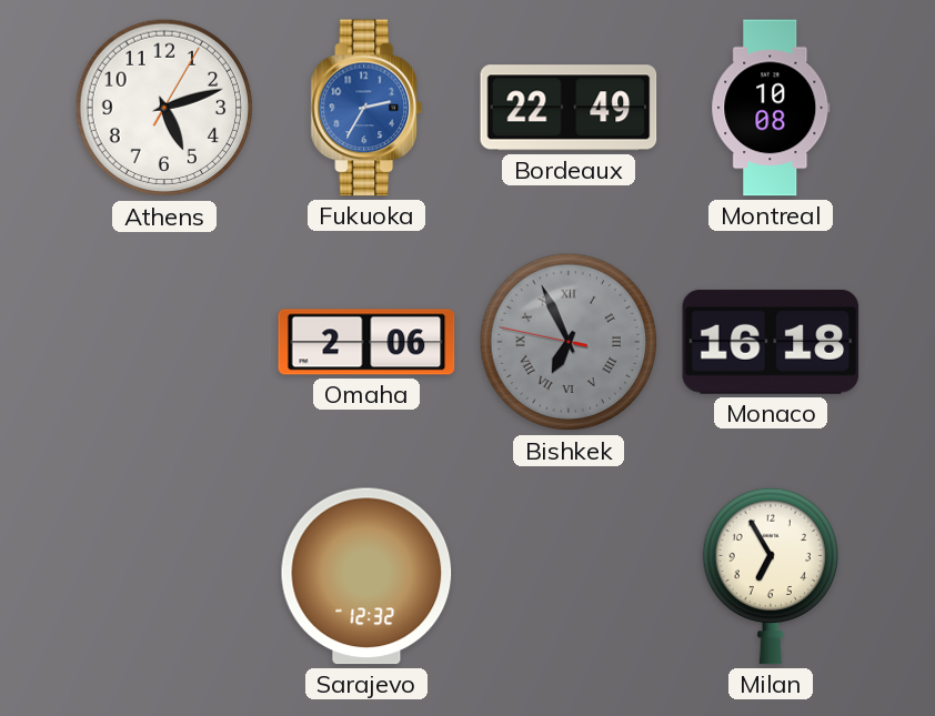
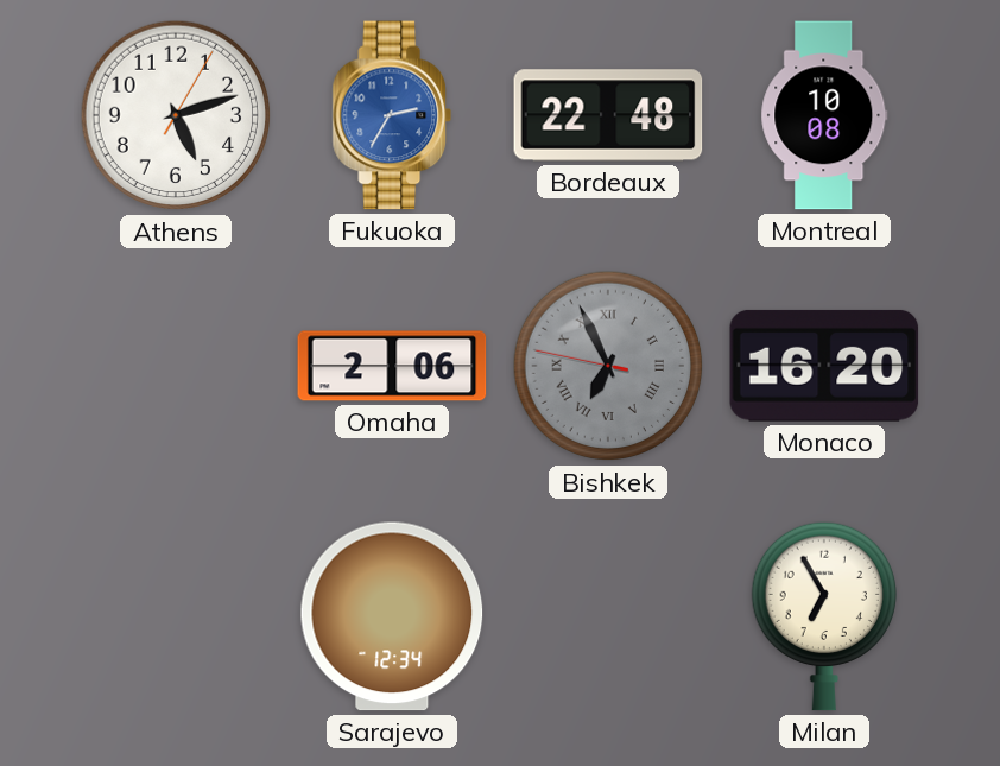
Bordeaux: 22:49 -> 22:48
Monaco: 16:18 -> 16:20
Sarajevo: 12:32 -> 12:34
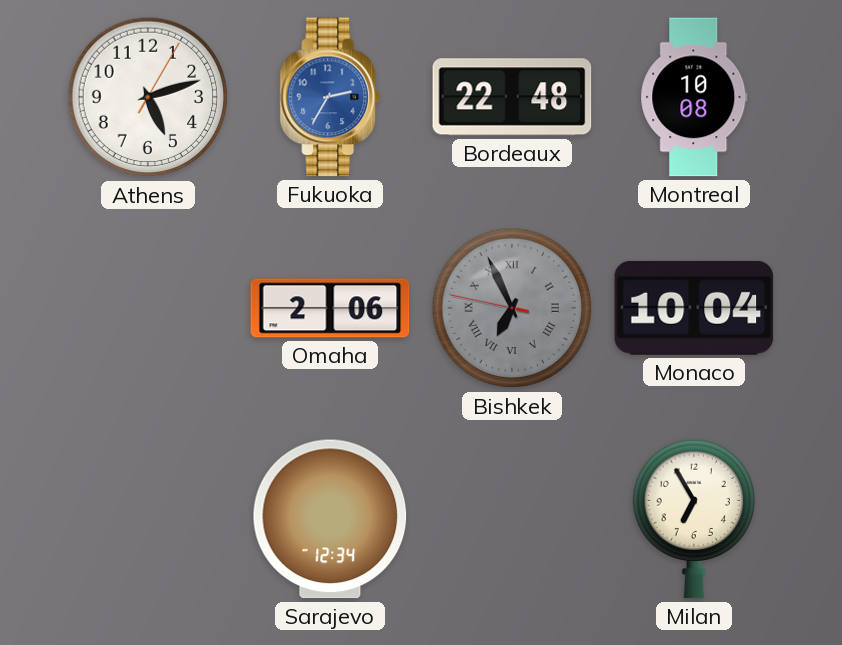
Monaco: 16:20 -> 10:04
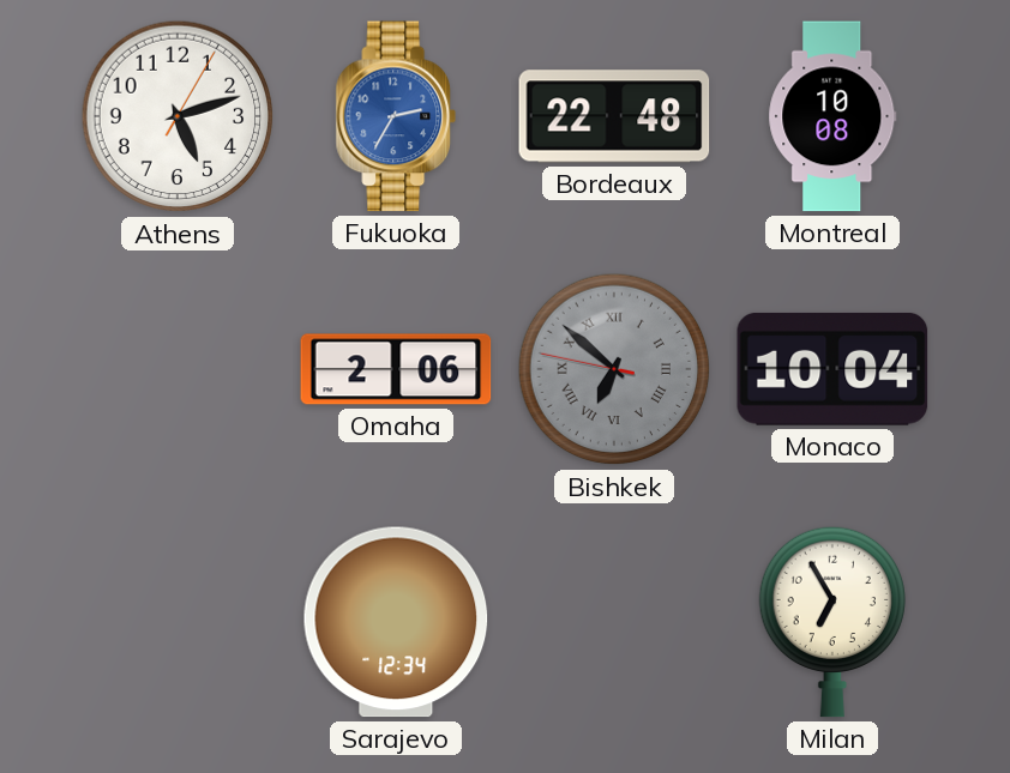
Bishkek: 6:55 -> 6:51
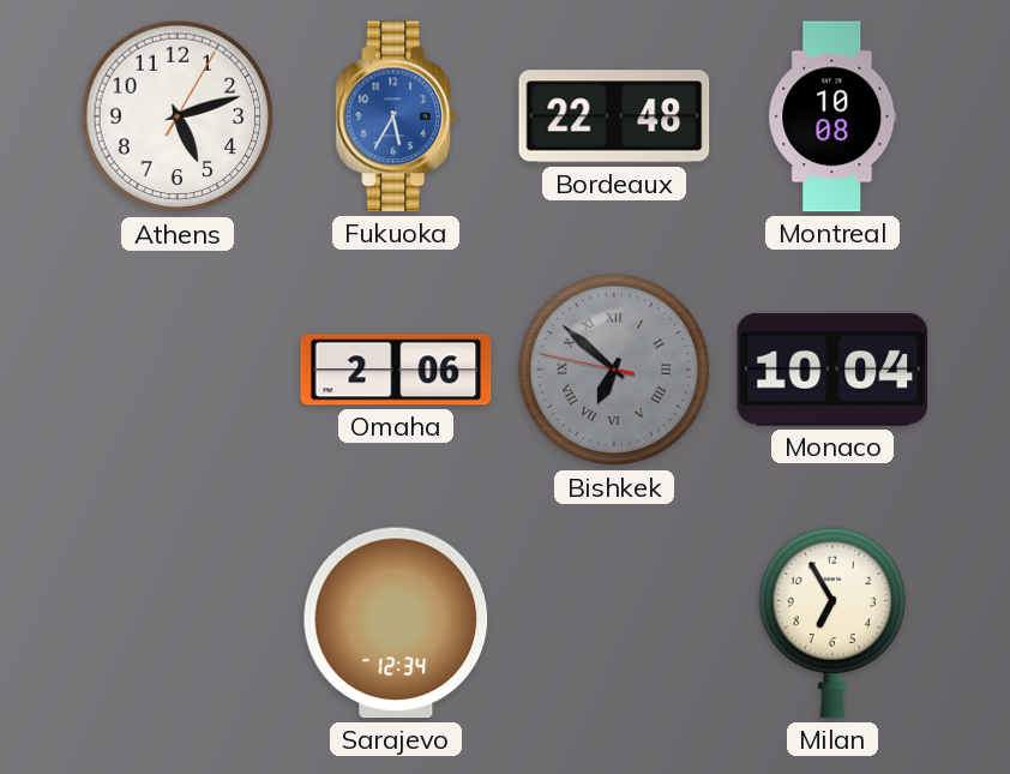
Fukuoka: 2:35 -> 5:35
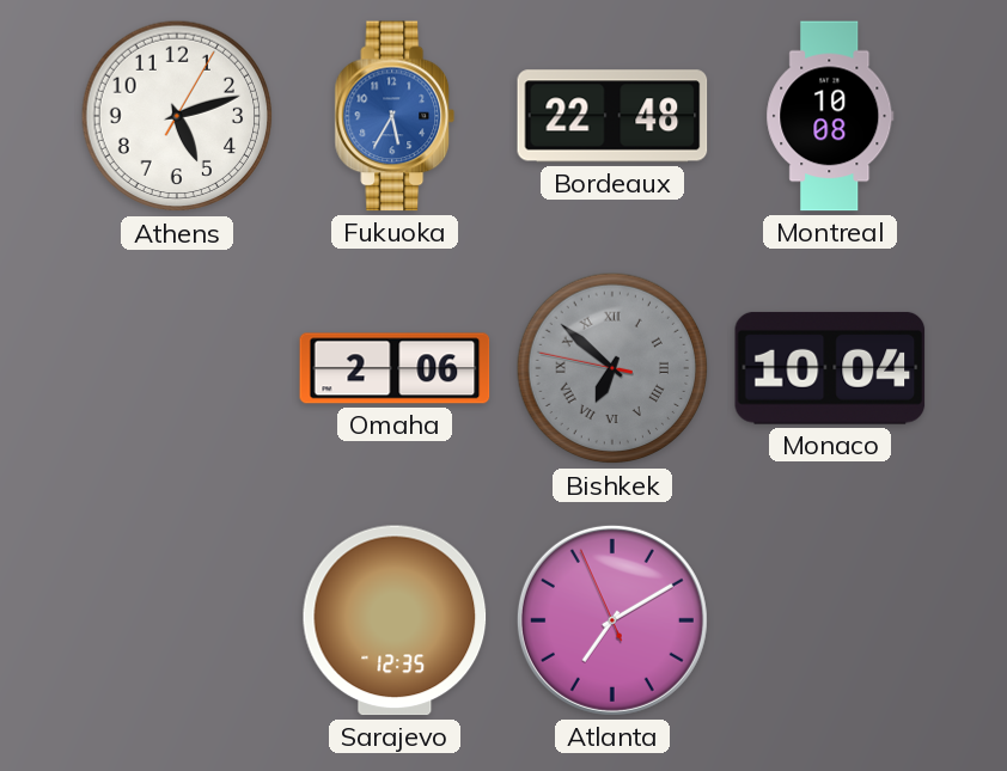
Sarajevo: 12:34 -> 12:35
Atlanta: none -> 7:09
Milan: 6:55 -> none
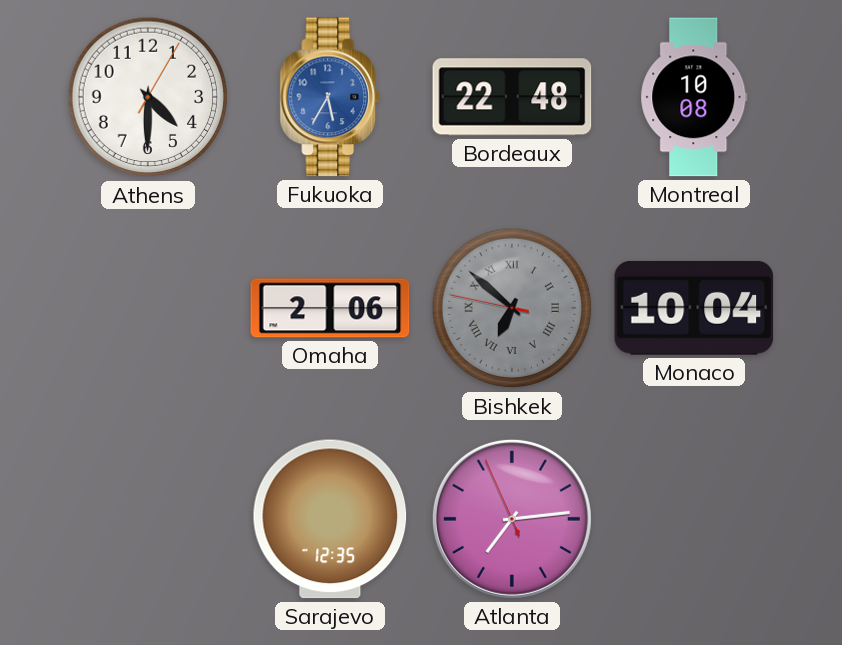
Athens: 5:12 -> 4:30
Atlanta: 7:09 -> 7:13
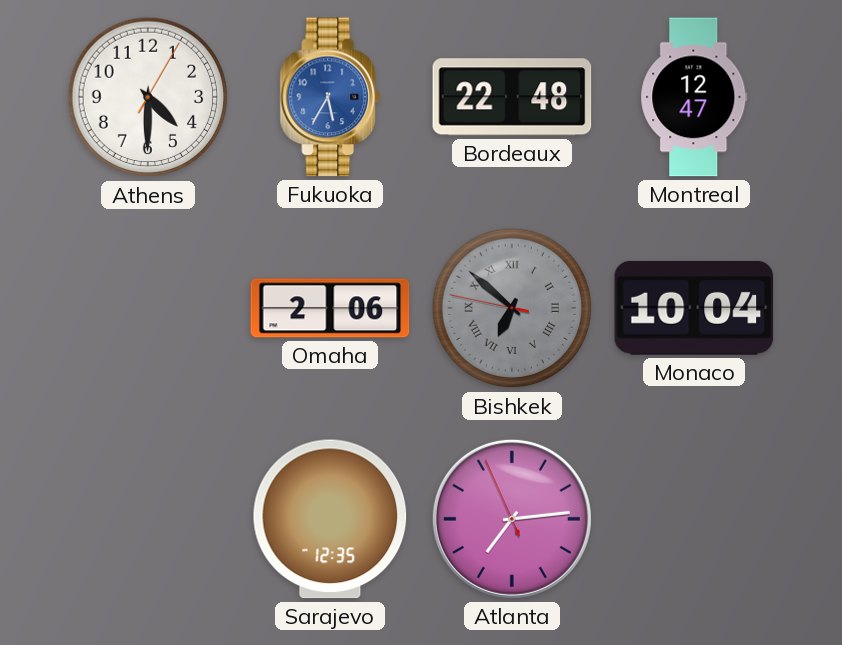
Montreal: 10:08 -> 12:47
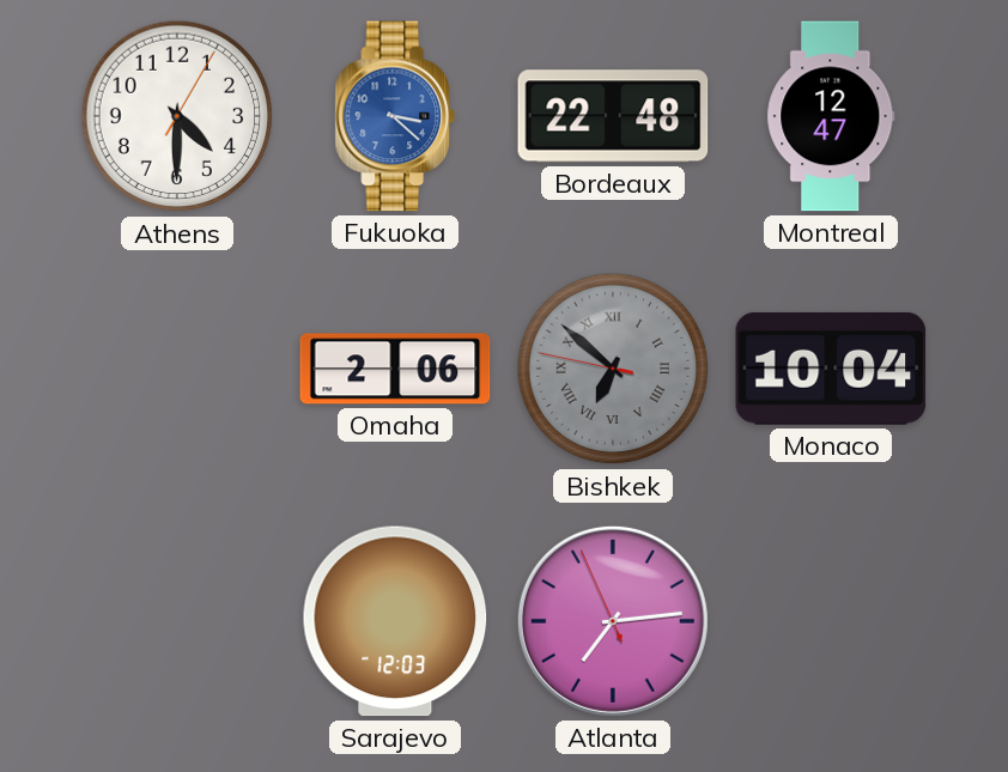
Fukuoka: 5:35 -> 3:22
Sarajevo: 12:35 -> 12:03
